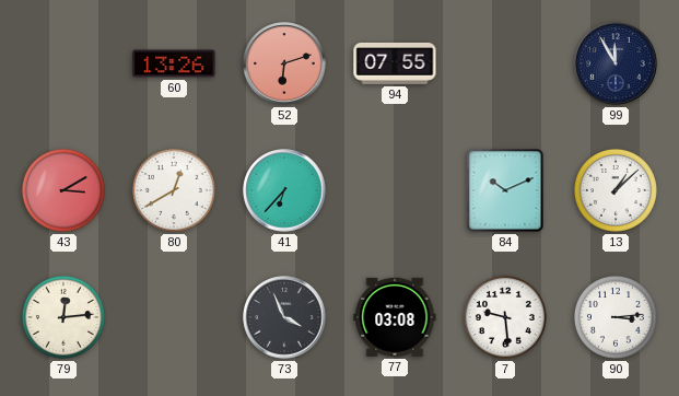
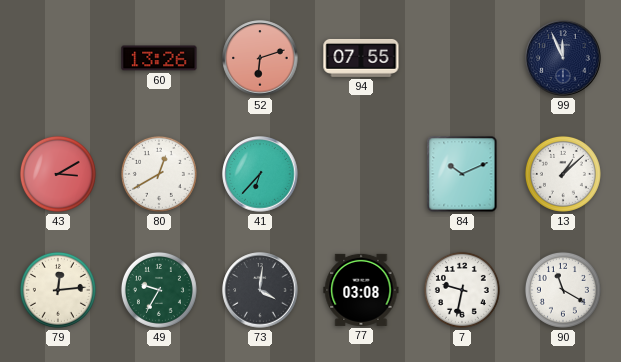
99: 11:55 -> 11:56
49: none -> 9:35
73: 3:56 -> 4:01
7: 9:29 -> 9:32
90: 3:14 -> 11:20
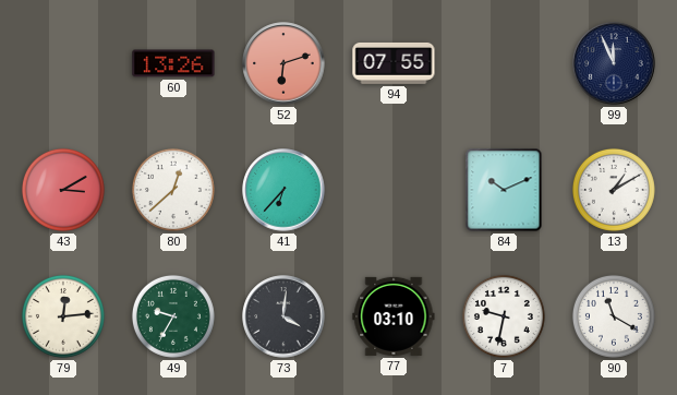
80: 12:40 -> 12:38
13: 1:08 -> 1:10
77: 03:08 -> 03:10
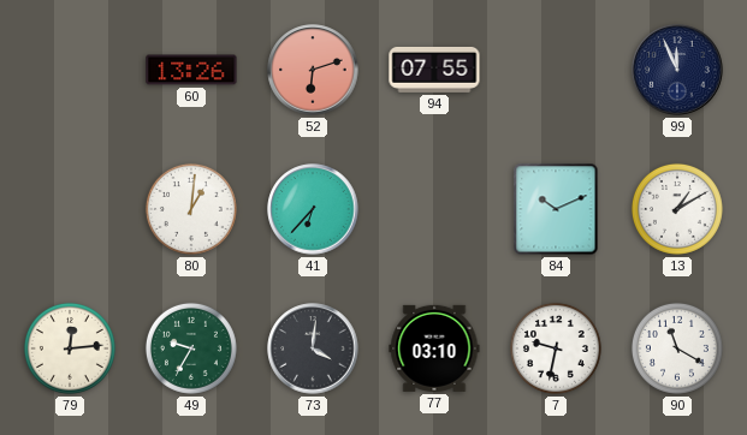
43: 3:10 -> none
80: 12:38 -> 1:01
